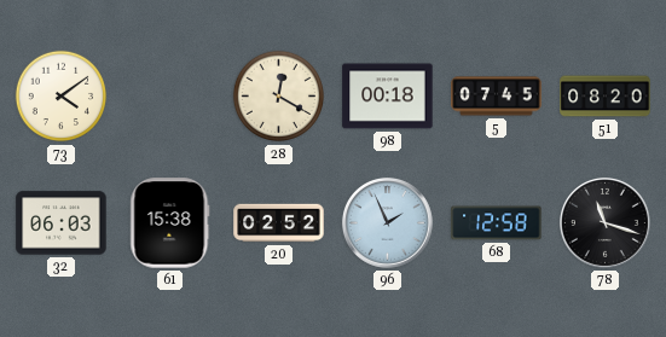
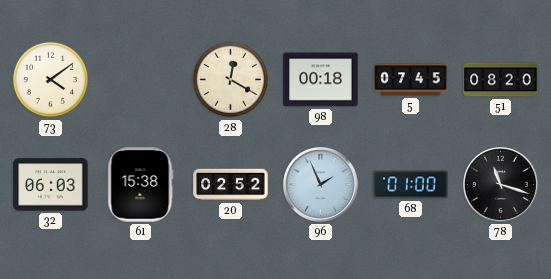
68: 12:58 -> 01:00
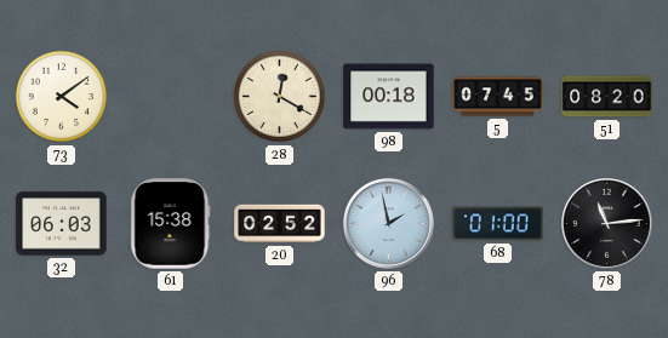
96: 1:56 -> 1:58
78: 11:18 -> 11:14
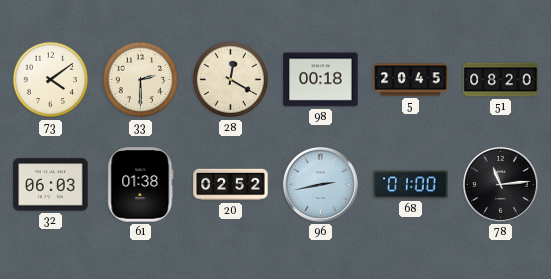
33: none -> 2:30
5: 07:45 -> 20:45
61: 15:38 -> 01:38
96: 1:58 -> 2:43
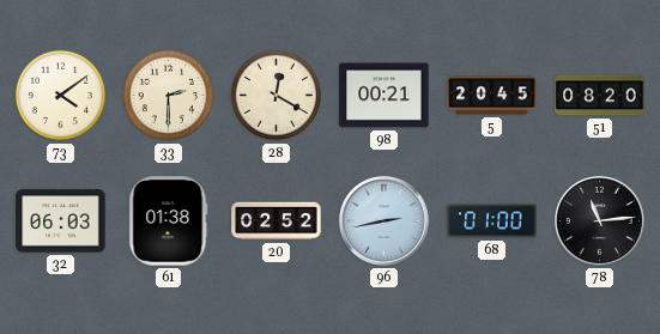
98: 00:18 -> 00:21
